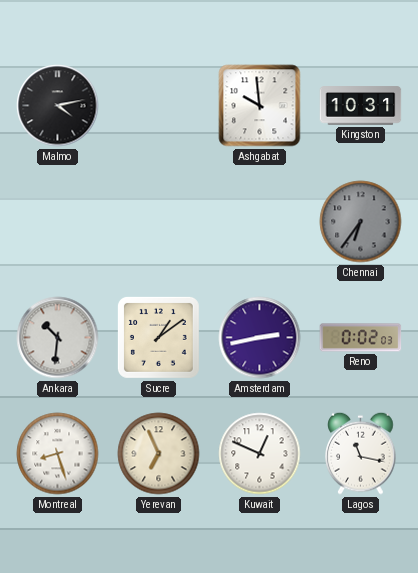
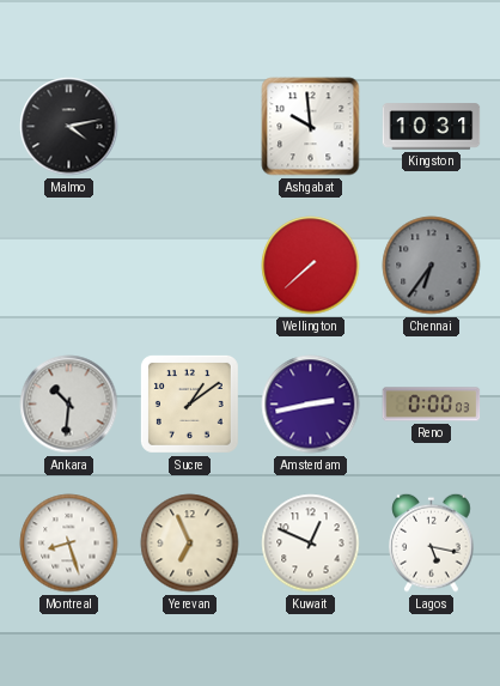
Wellington: none -> 7:38
Reno: 0:02 -> 0:00
Lagos: 11:17 -> 5:17
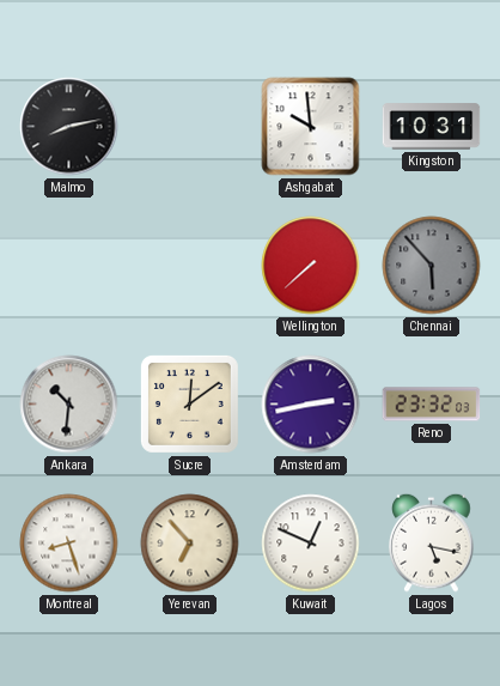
Malmo: 4:13 -> 8:13
Chennai: 6:36 -> 5:53
Sucre: 1:09 -> 12:09
Reno: 0:00 -> 23:32
Yerevan: 6:56 -> 6:53
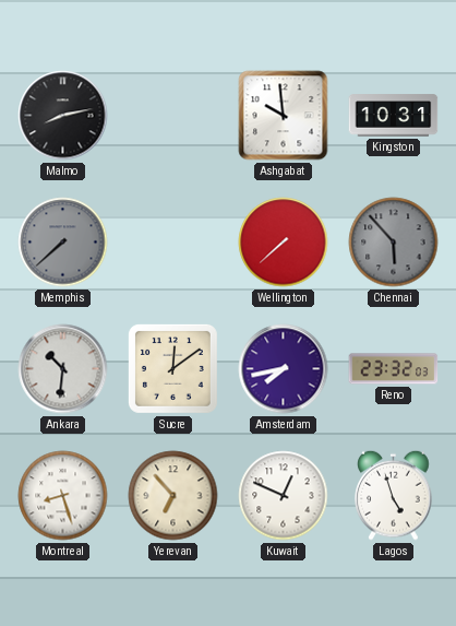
Memphis: none -> 7:38
Amsterdam: 2:43 -> 7:43
Lagos: 5:17 -> 4:57
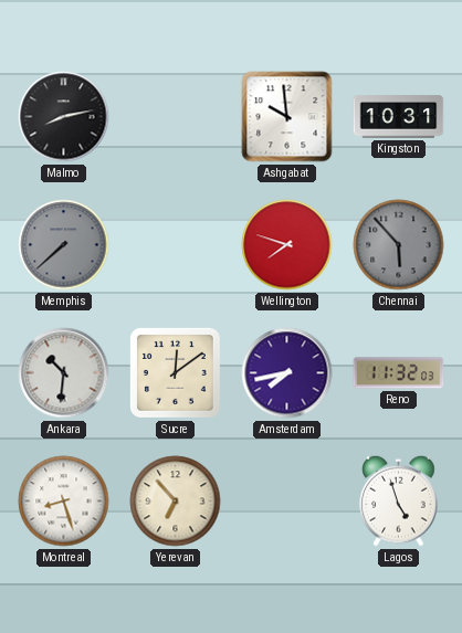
Wellington: 7:38 -> 7:48
Reno: 23:32 -> 11:32
Kuwait: 12:49 -> none
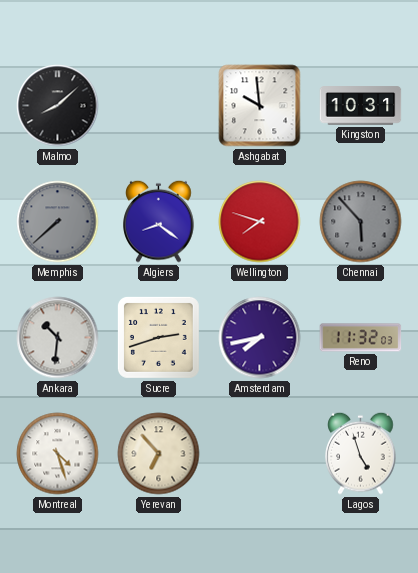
Malmo: 8:13 -> 8:08
Algiers: none -> 8:21
Sucre: 12:09 -> 2:42
Montreal: 8:27 -> 4:27
